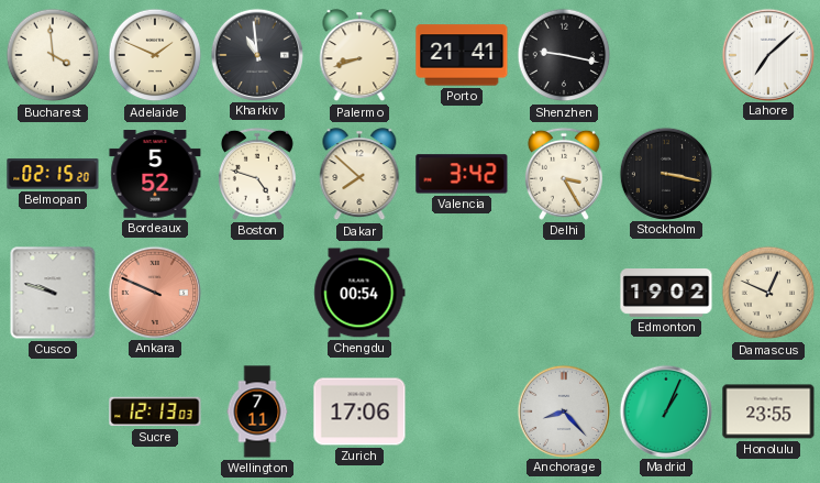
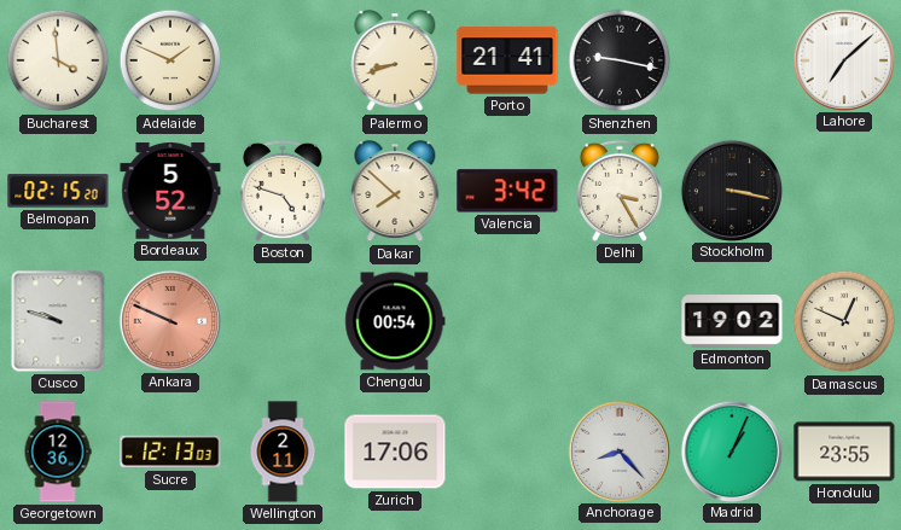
Kharkiv: 10:59 -> none
Georgetown: none -> 12:36
Wellington: 7:11 -> 2:11
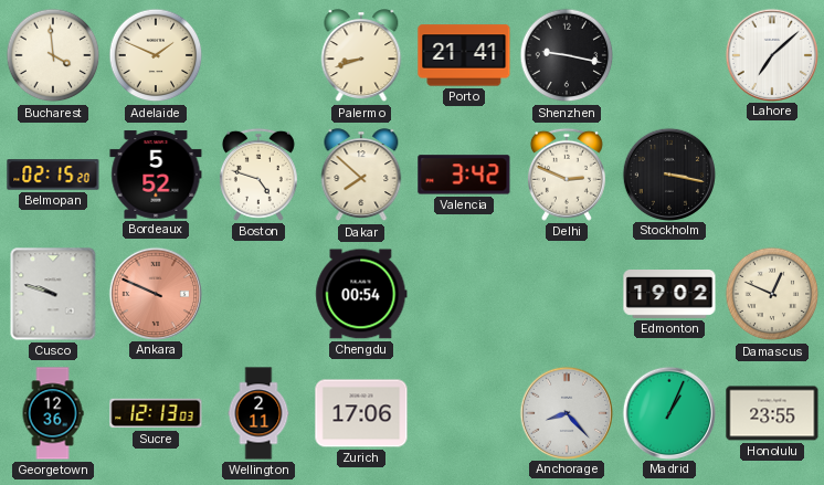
Delhi: 3:25 -> 2:49
